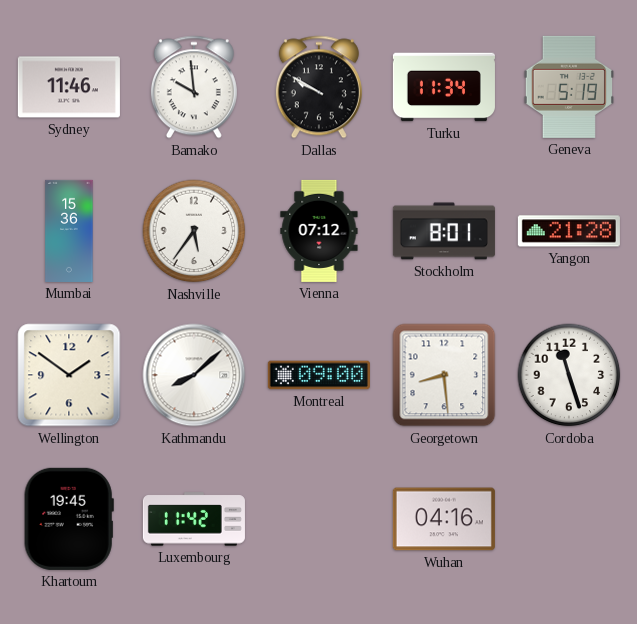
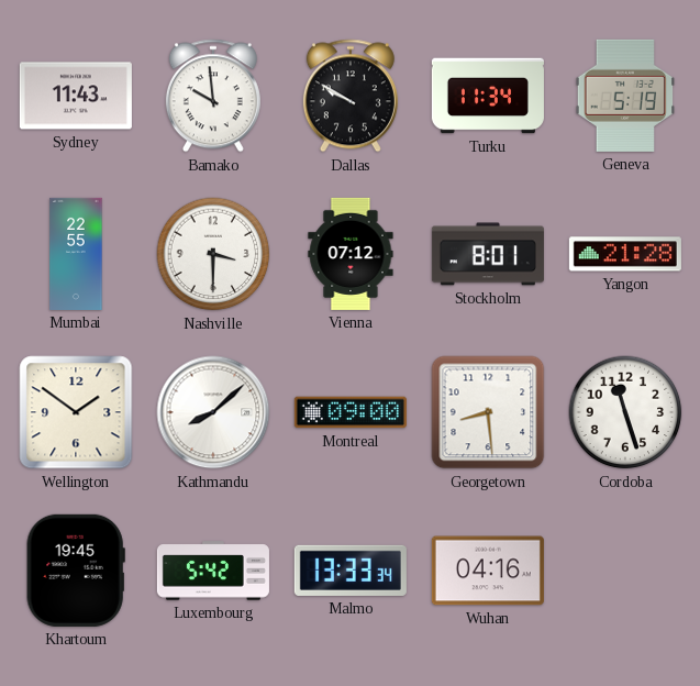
Sydney: 11:46 -> 11:43
Mumbai: 15:36 -> 22:55
Nashville: 5:36 -> 3:30
Luxembourg: 11:42 -> 5:42
Malmo: none -> 13:33
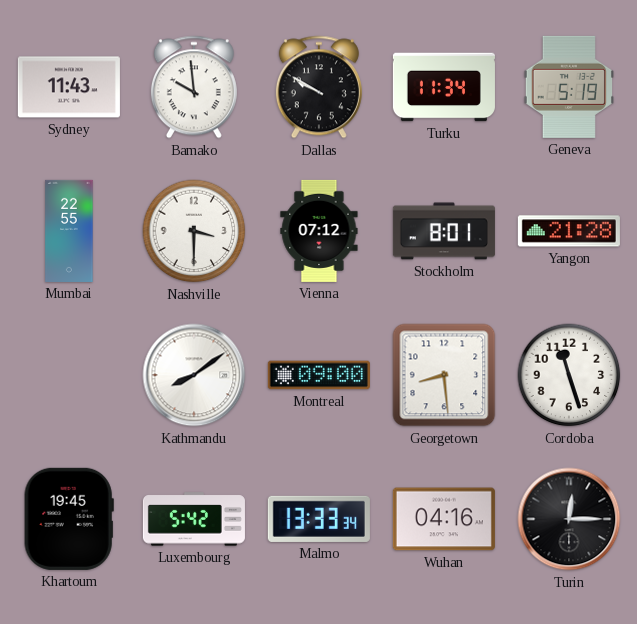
Wellington: 1:51 -> none
Kathmandu: 8:08 -> 8:09
Turin: none -> 12:15
